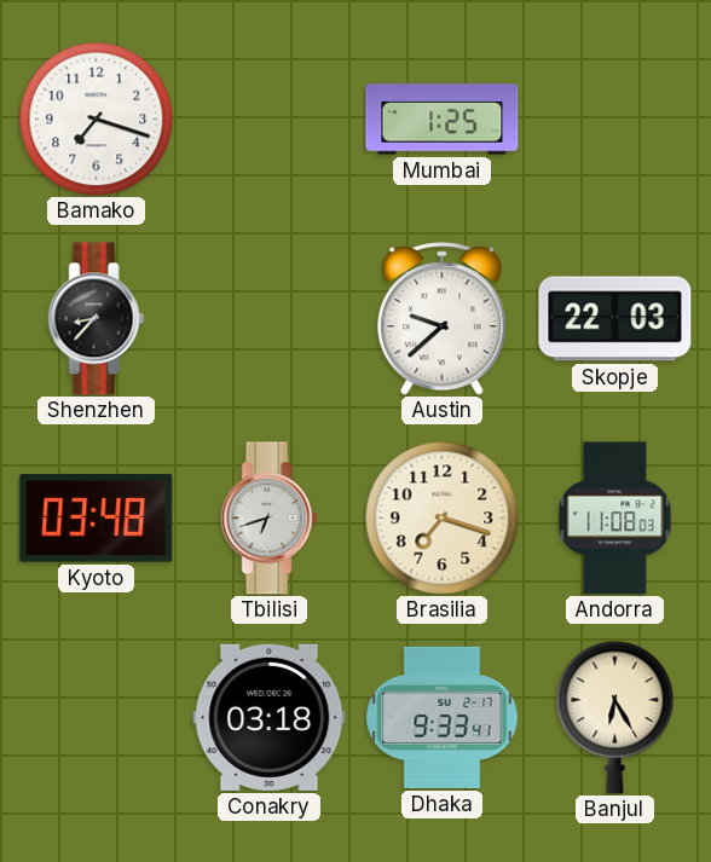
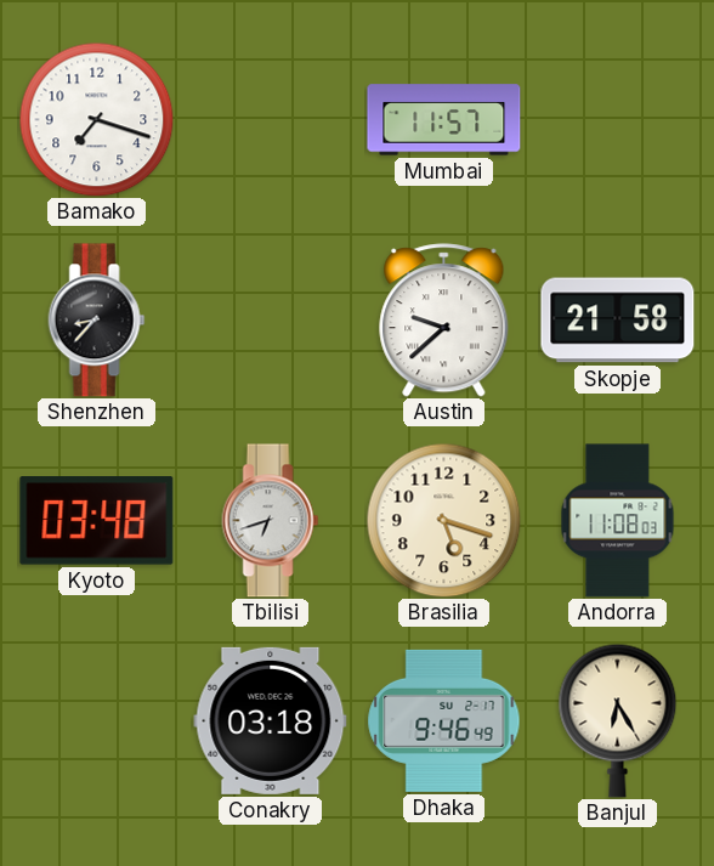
Mumbai: 1:25 -> 11:57
Skopje: 22:03 -> 21:58
Brasilia: 7:18 -> 5:18
Dhaka: 9:33 -> 9:46
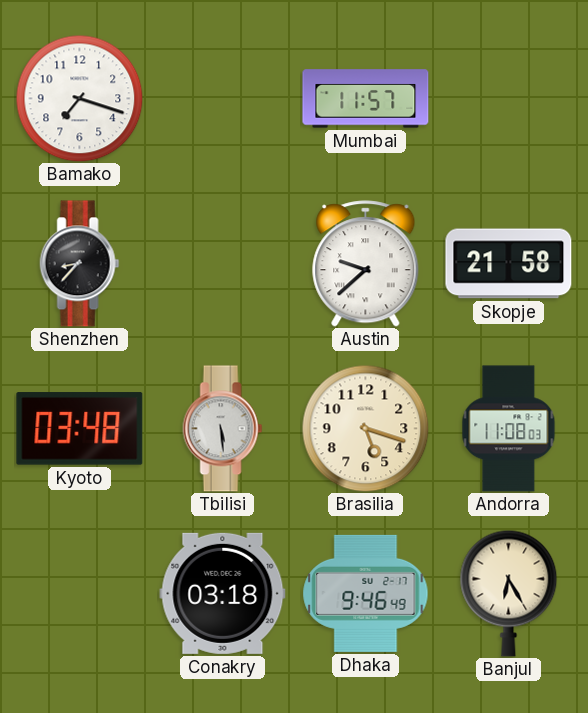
Tbilisi: 6:42 -> 5:29
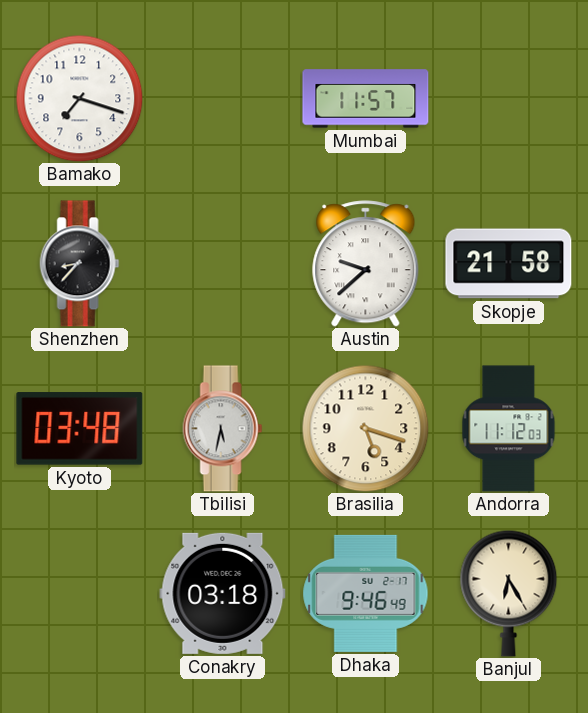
Tbilisi: 5:29 -> 5:32
Andorra: 11:08 -> 11:12
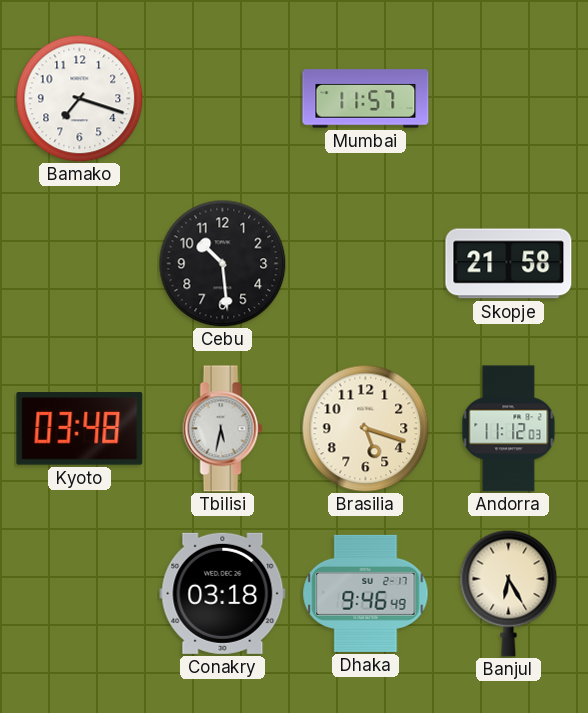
Shenzhen: 8:37 -> none
Cebu: none -> 10:29
Austin: 9:38 -> none
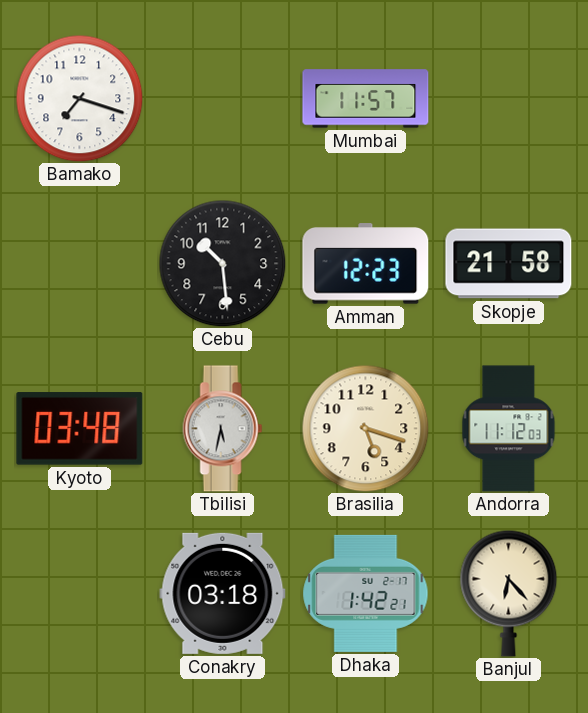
Amman: none -> 12:23
Dhaka: 9:46 -> 1:42
Banjul: 6:25 -> 6:23
